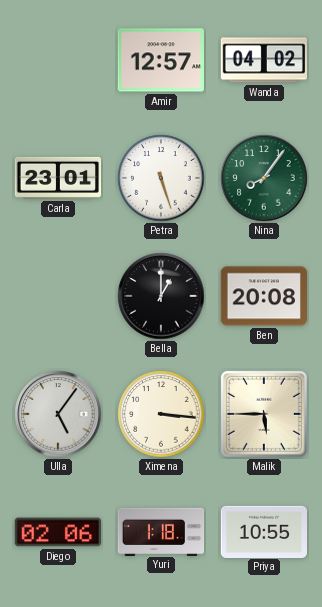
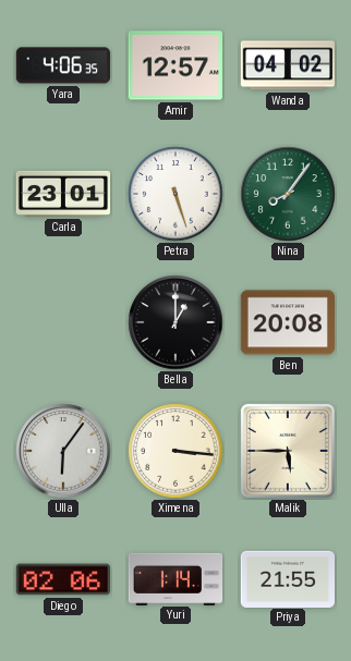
Yara: none -> 4:06
Ulla: 5:06 -> 6:06
Yuri: 1:18 -> 1:14
Priya: 10:55 -> 21:55
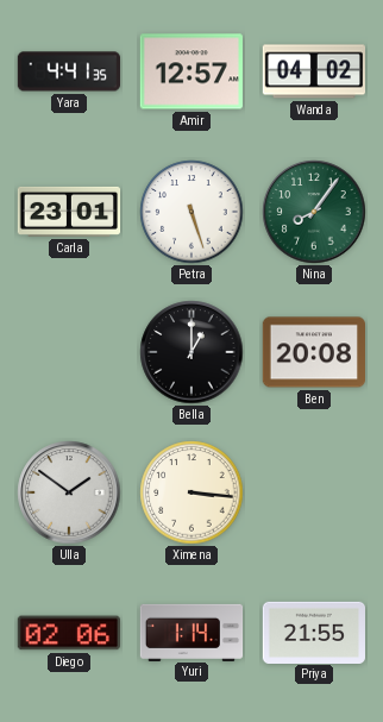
Yara: 4:06 -> 4:41
Ulla: 6:06 -> 1:51
Malik: 5:45 -> none
